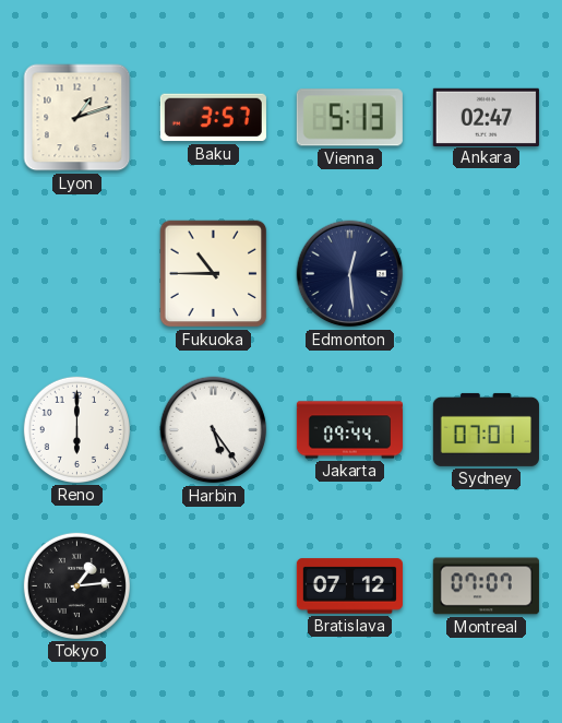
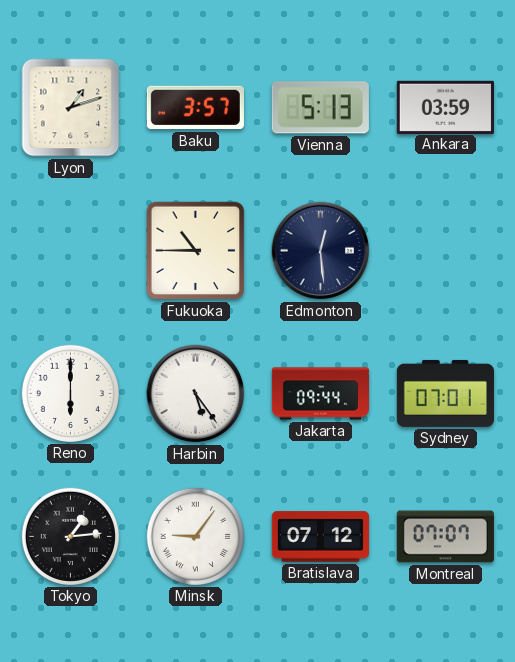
Ankara: 02:47 -> 03:59
Minsk: none -> 9:06
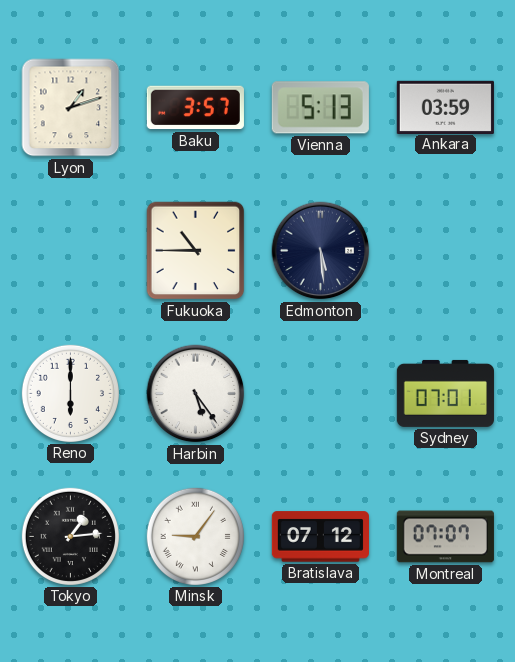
Edmonton: 12:29 -> 5:29
Jakarta: 09:44 -> none
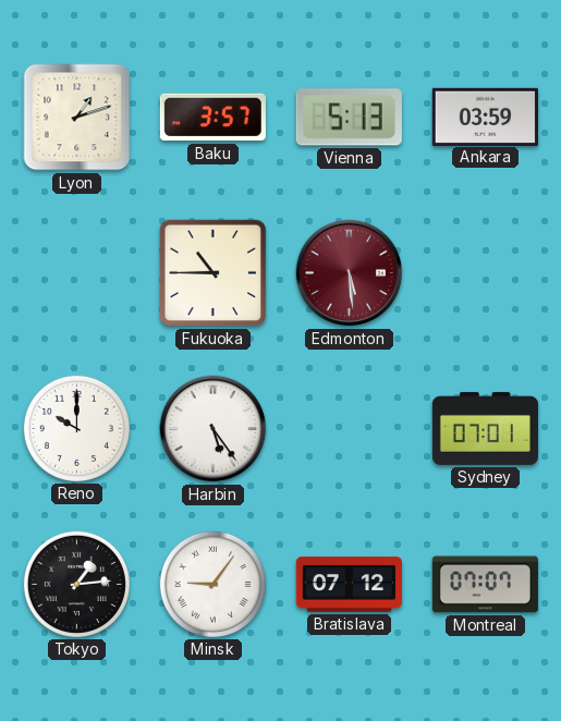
Edmonton dial: navy -> burgundy
Reno: 6:00 -> 10:00
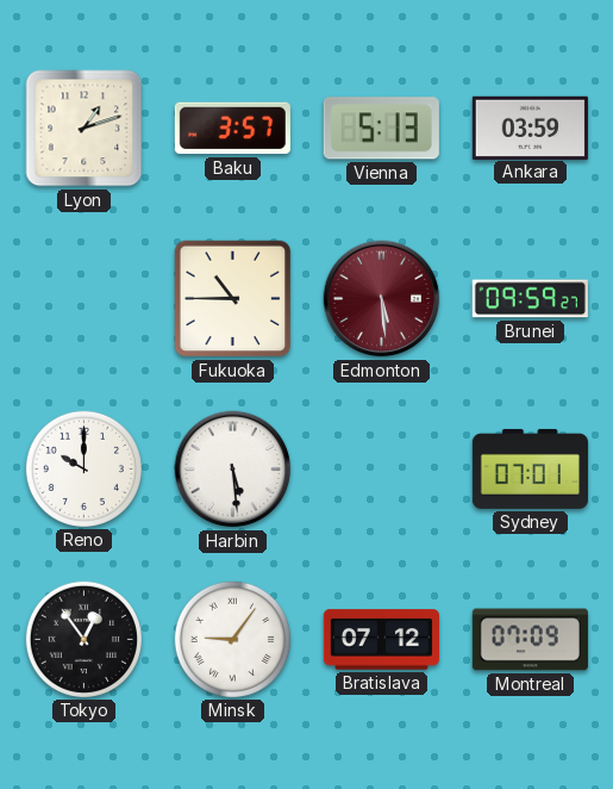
Brunei: none -> 09:59
Harbin: 5:24 -> 5:29
Tokyo: 1:14 -> 12:54
Montreal: 07:07 -> 07:09
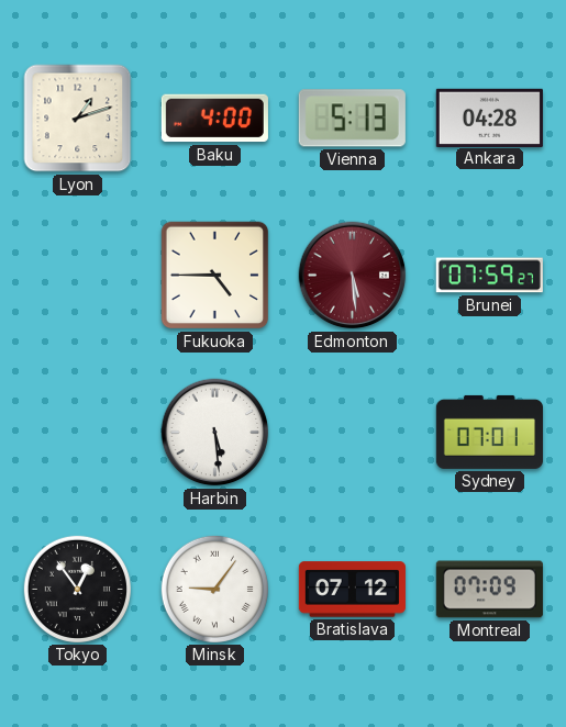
Baku: 3:57 -> 4:00
Ankara: 03:59 -> 04:28
Fukuoka: 10:45 -> 4:45
Brunei: 09:59 -> 07:59
Reno: 10:00 -> none
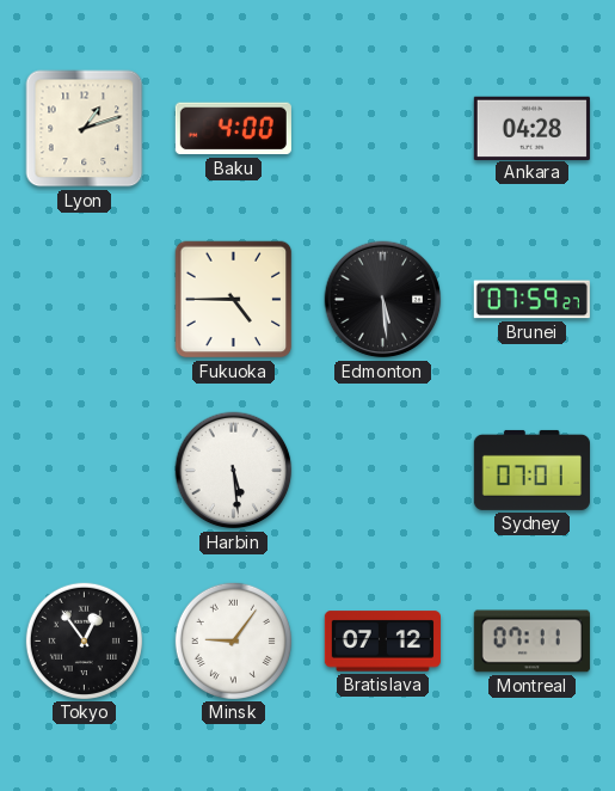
Vienna: 5:13 -> none
Edmonton dial: burgundy -> black
Montreal: 07:09 -> 07:11
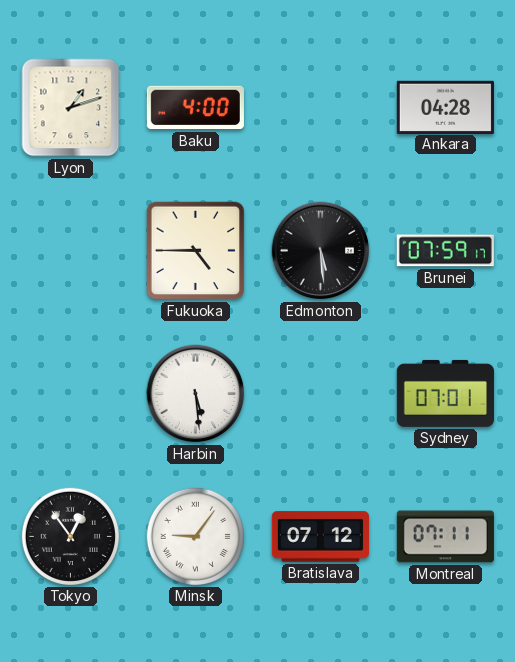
Brunei: 07:59:27 -> 07:59:17
